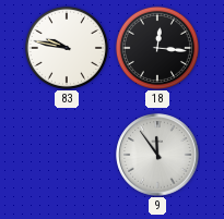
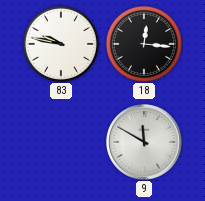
9: 11:54 -> 11:50
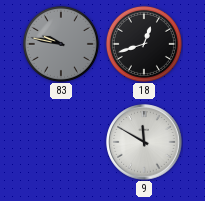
83 dial: white -> grey
18: 12:16 -> 12:42
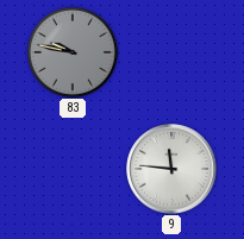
18: 12:42 -> none
9: 11:50 -> 11:46
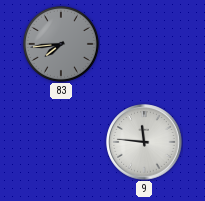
83: 9:47 -> 7:44
